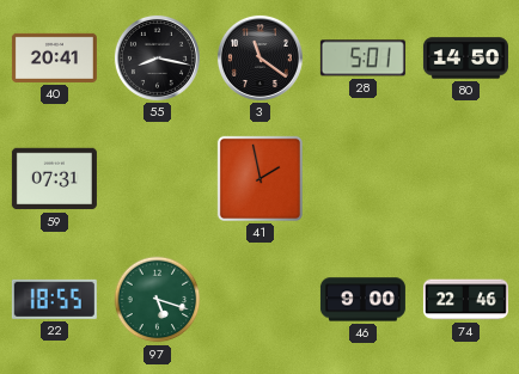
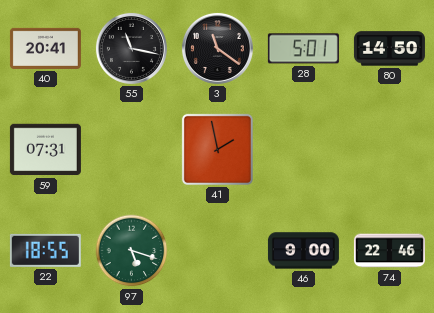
55: 8:17 -> 11:17
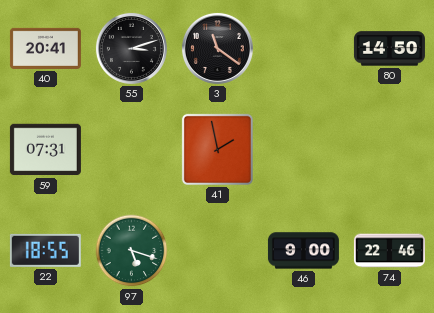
55: 11:17 -> 3:12
28: 5:01 -> none
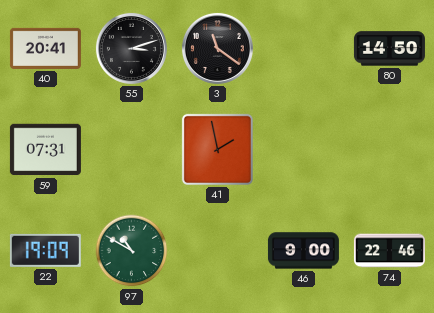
22: 18:55 -> 19:09
97: 5:18 -> 10:50
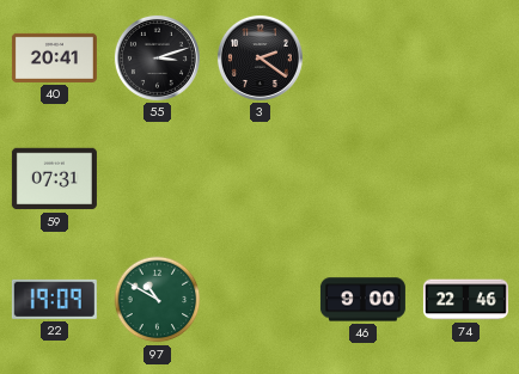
3: 11:21 -> 2:21
80: 14:50 -> none
41: 1:58 -> none
